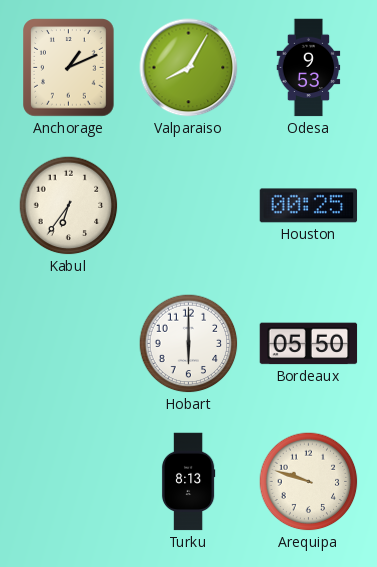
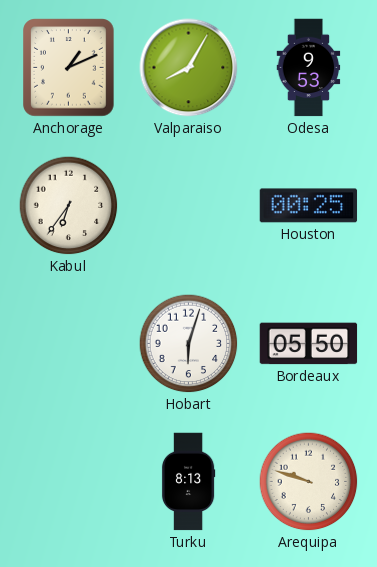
Hobart: 6:00 -> 6:03
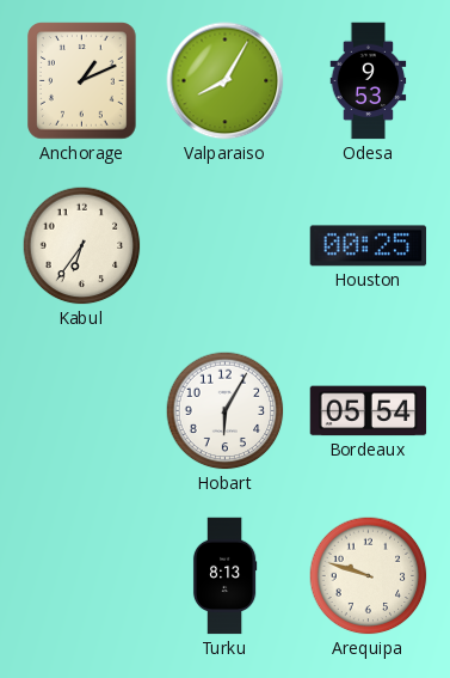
Hobart: 6:03 -> 6:05
Bordeaux: 05:50 -> 05:54
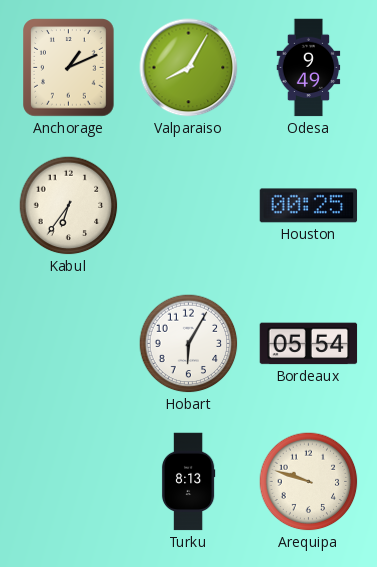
Odesa: 9:53 -> 9:49
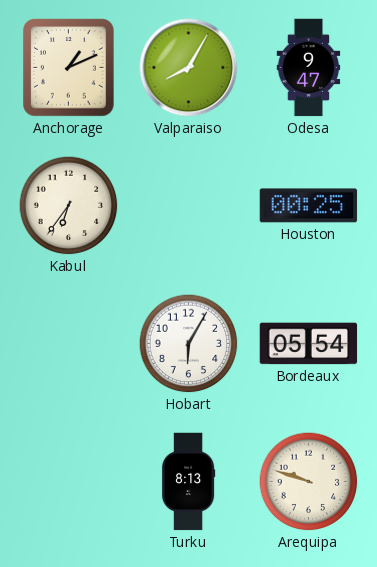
Odesa: 9:49 -> 9:47
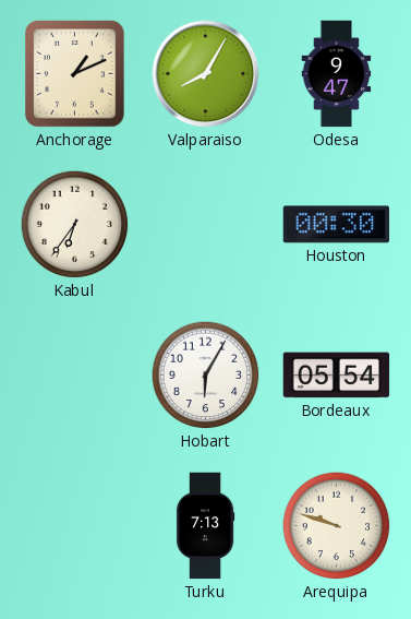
Houston: 00:25 -> 00:30
Turku: 8:13 -> 7:13
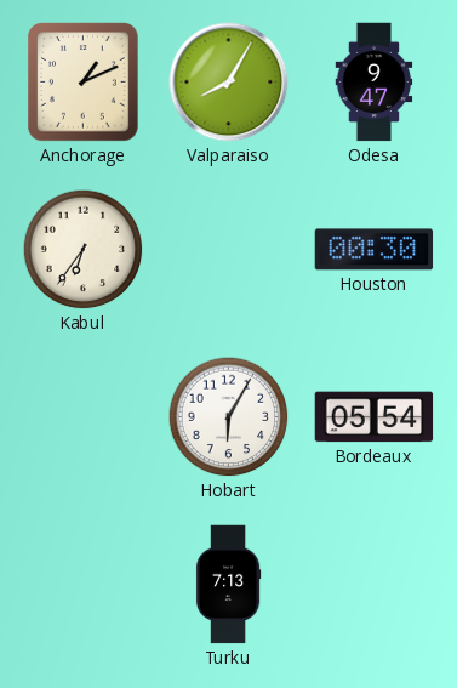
Arequipa: 9:48 -> none
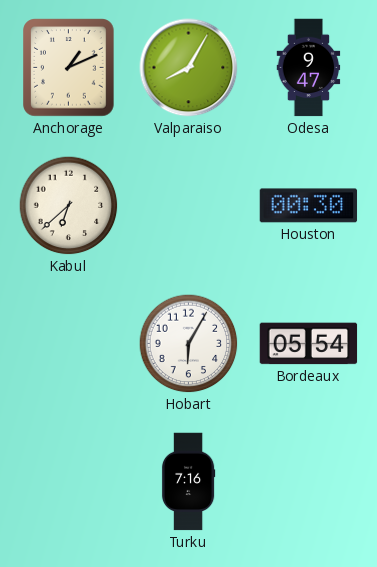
Kabul: 6:36 -> 6:38
Turku: 7:13 -> 7:16
